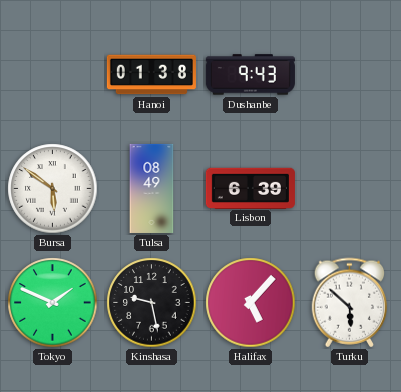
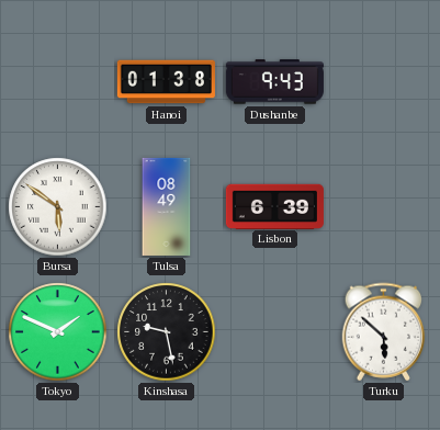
Halifax: 5:07 -> none
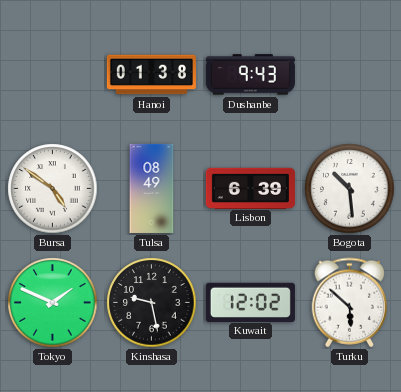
Bursa: 5:51 -> 4:51
Bogota: none -> 10:29
Kuwait: none -> 12:02
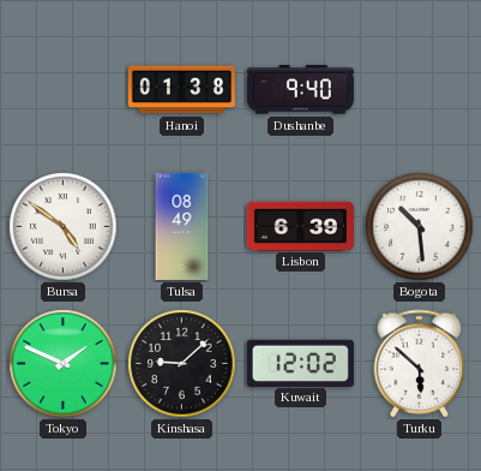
Dushanbe: 9:43 -> 9:40
Kinshasa: 9:28 -> 9:08
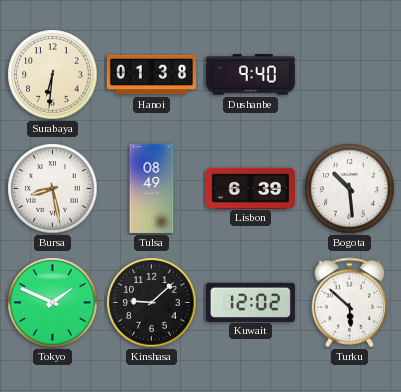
Surabaya: none -> 6:31
Bursa: 4:51 -> 8:28
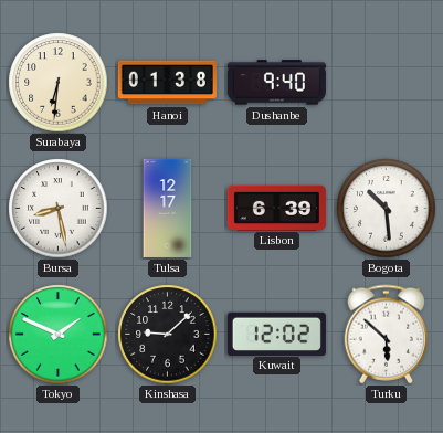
Tulsa: 08:49 -> 12:17
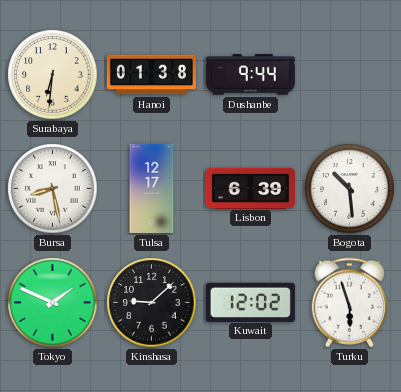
Dushanbe: 9:40 -> 9:44
Turku: 5:52 -> 5:57
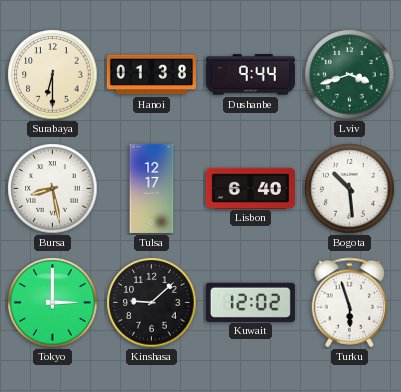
Surabaya: 6:31 -> 6:30
Lviv: none -> 3:42
Lisbon: 6:39 -> 6:40
Tokyo: 1:49 -> 3:00
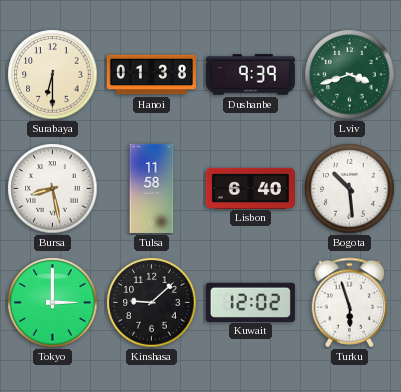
Dushanbe: 9:44 -> 9:39
Tulsa: 12:17 -> 11:58
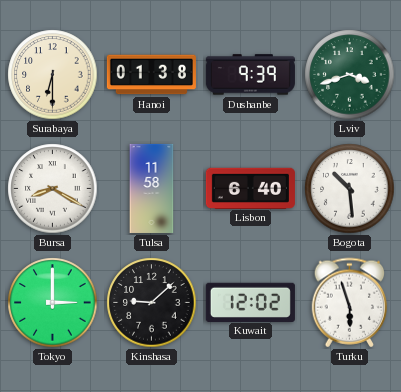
Bursa: 8:28 -> 8:20
